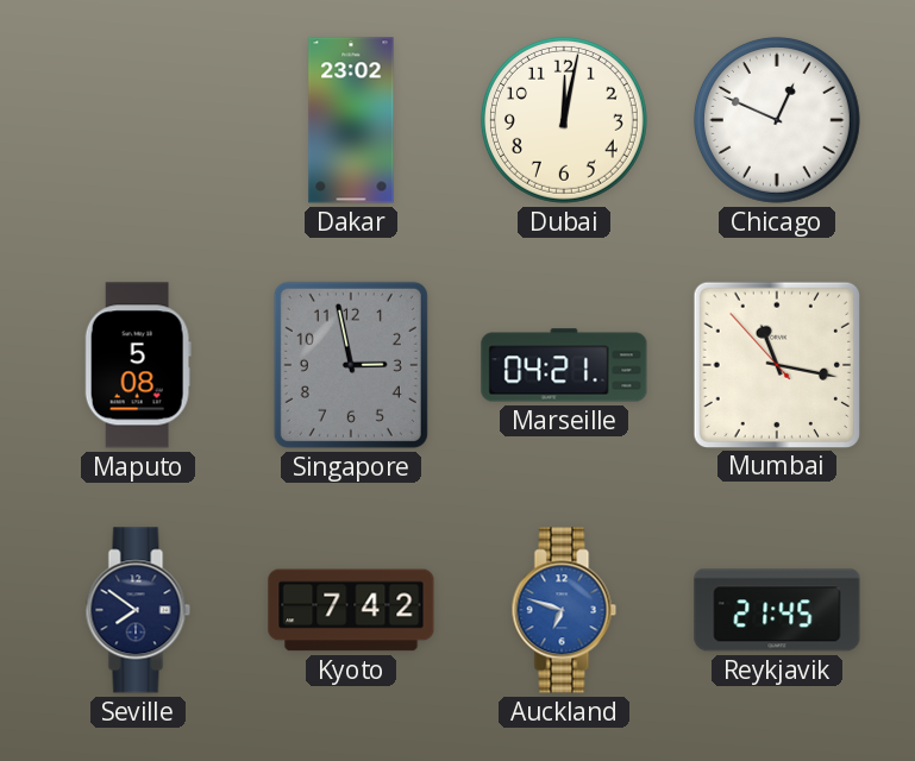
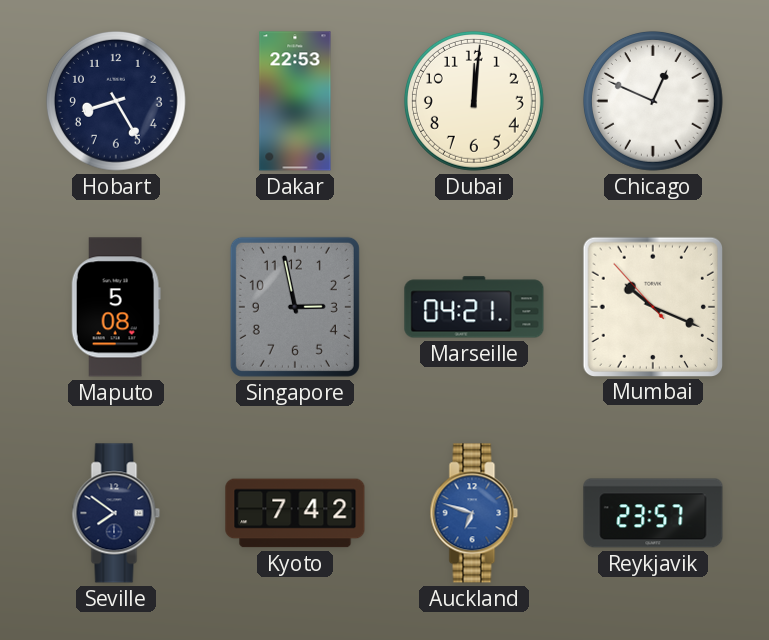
Hobart: none -> 8:25
Dakar: 23:02 -> 22:53
Dubai: 12:02 -> 12:01
Mumbai: 11:16 -> 10:18
Reykjavik: 21:45 -> 23:57
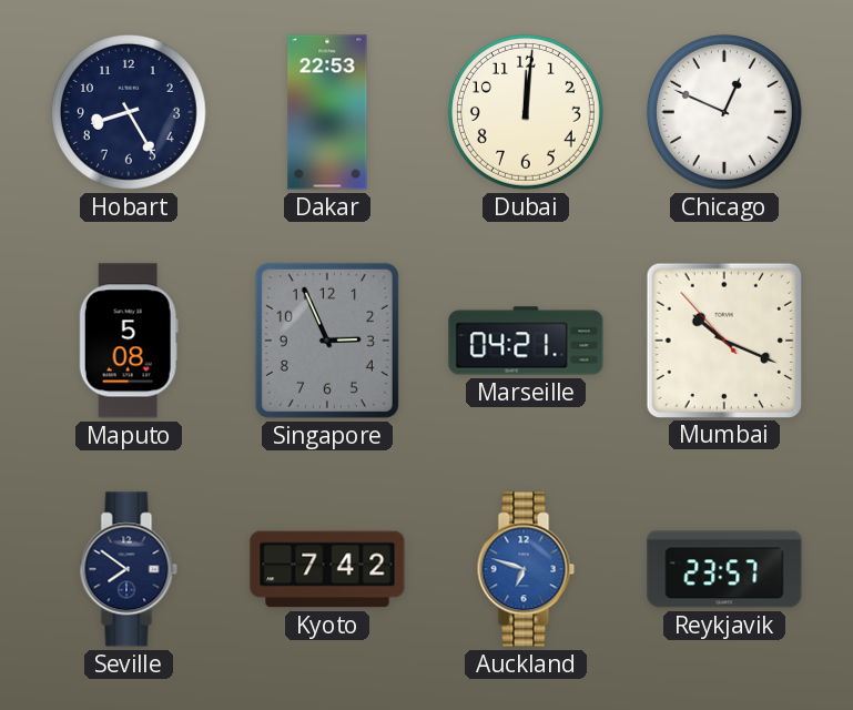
Singapore: 2:58 -> 2:56
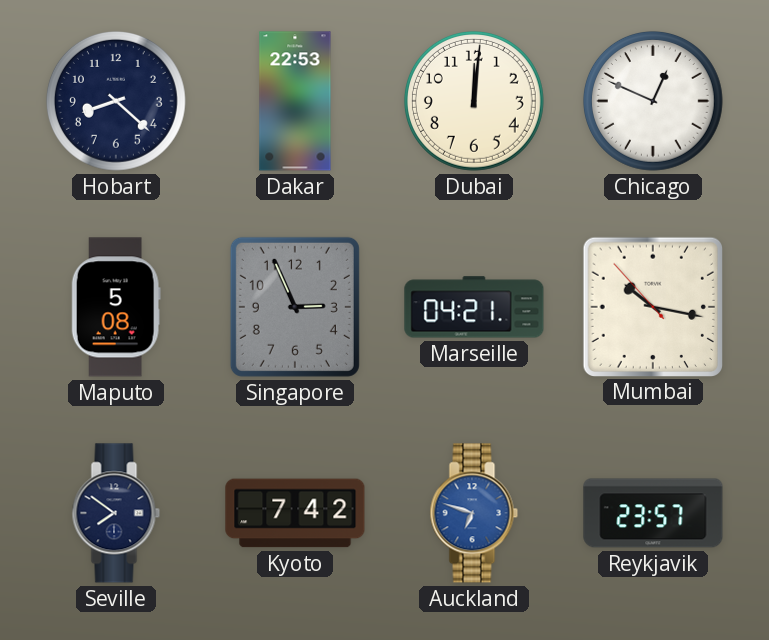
Hobart: 8:25 -> 8:22
Mumbai: 10:18 -> 10:16
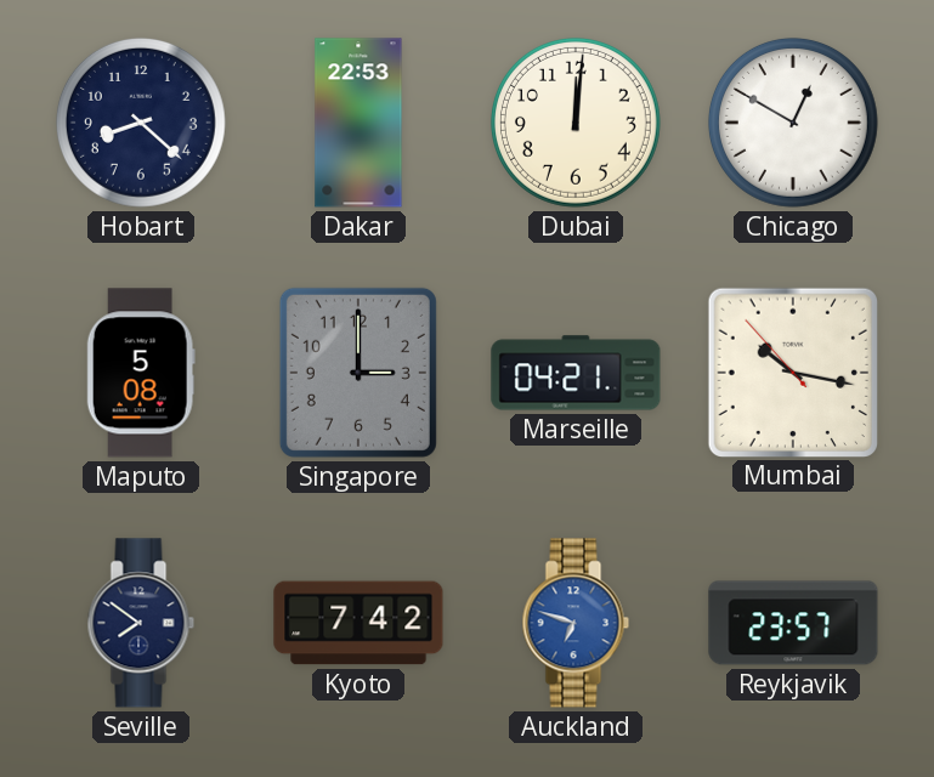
Chicago: 12:49 -> 12:50
Singapore: 2:56 -> 3:00
